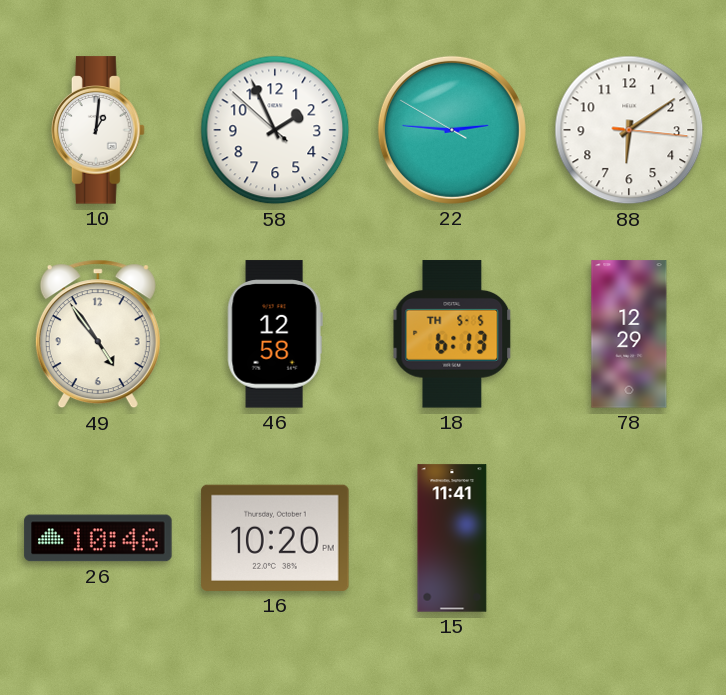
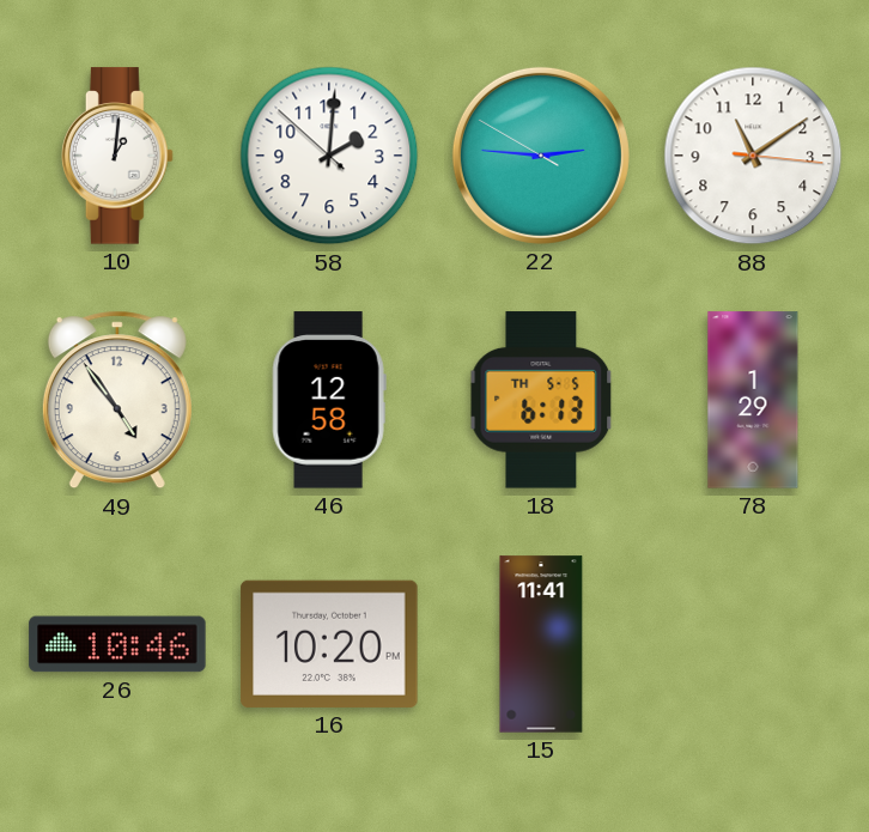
58: 1:55 -> 2:00
88: 6:09 -> 11:09
78: 12:29 -> 1:29
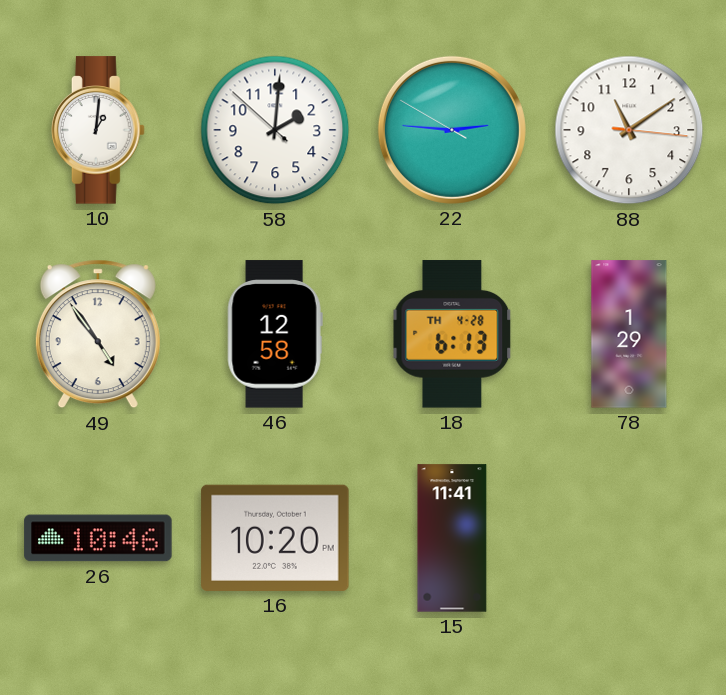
18 date: TH 5-5 -> TH 4-28
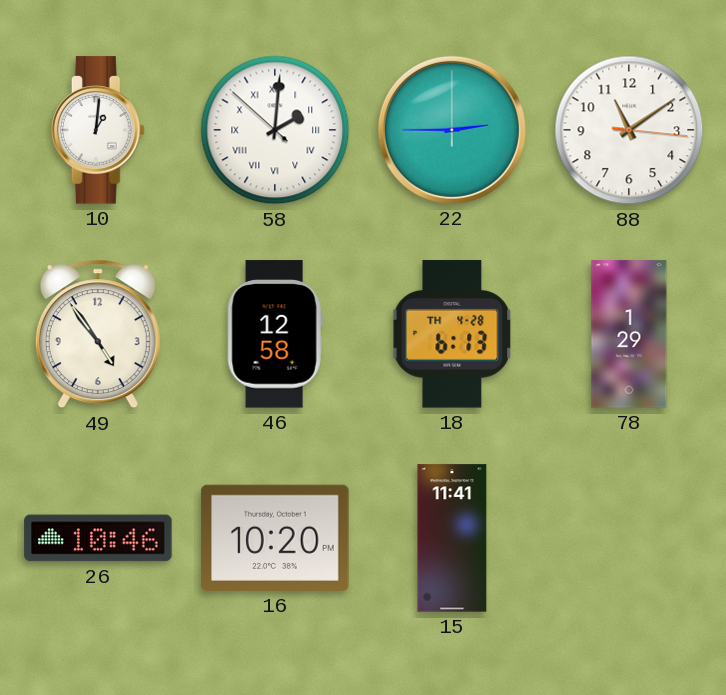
58 numerals: Arabic -> Roman
22: 2:45:50 -> 2:45:00
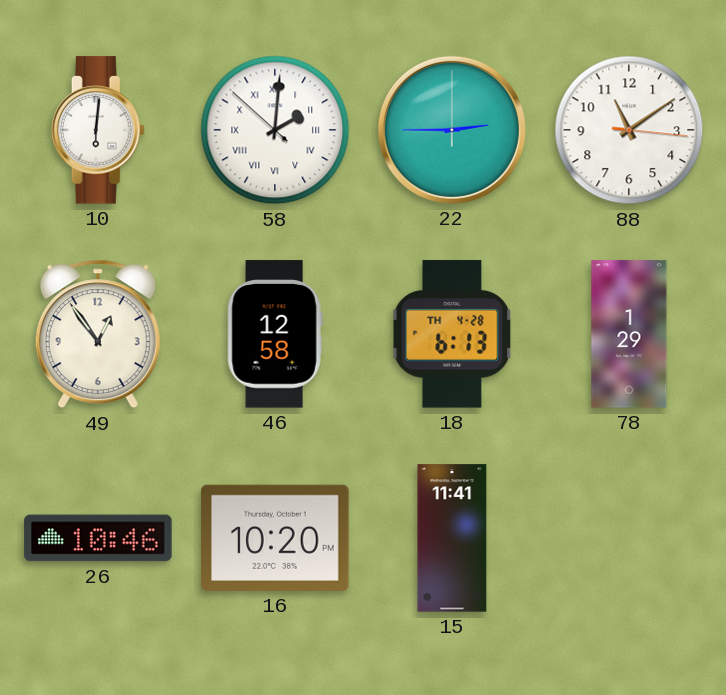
10: 1:01 -> 6:01
49: 4:54 -> 12:54
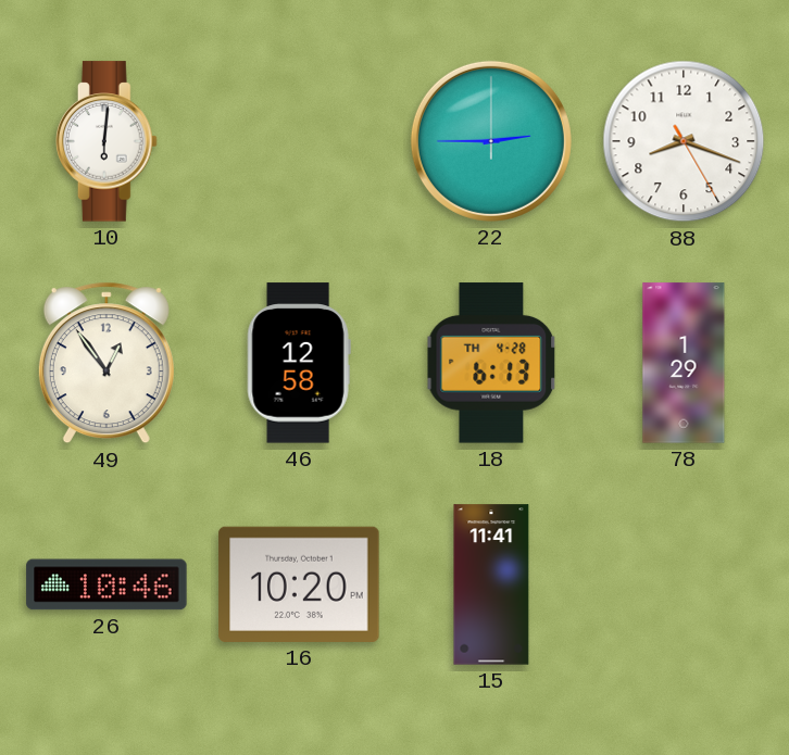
58: 2:00 -> none
88: 11:09 -> 8:18
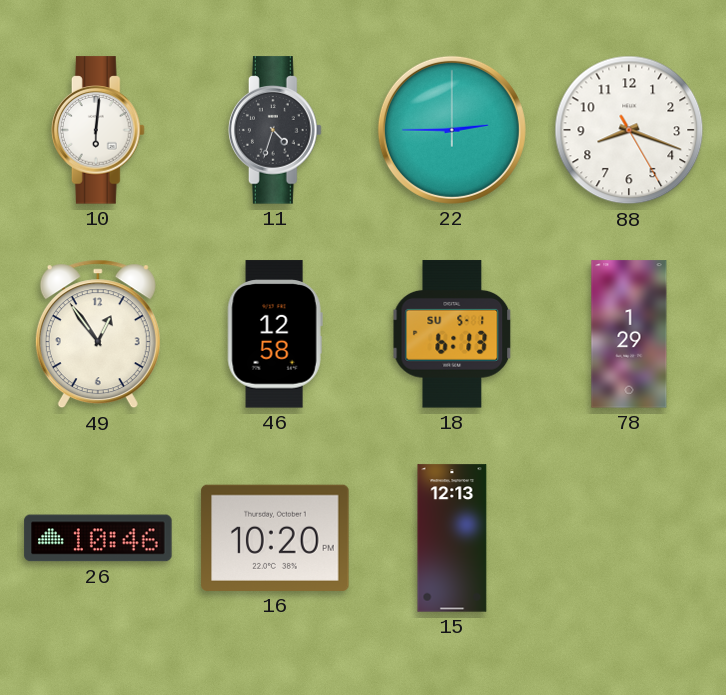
11: none -> 4:33
18 date: TH 4-28 -> SU 5-1
15: 11:41 -> 12:13
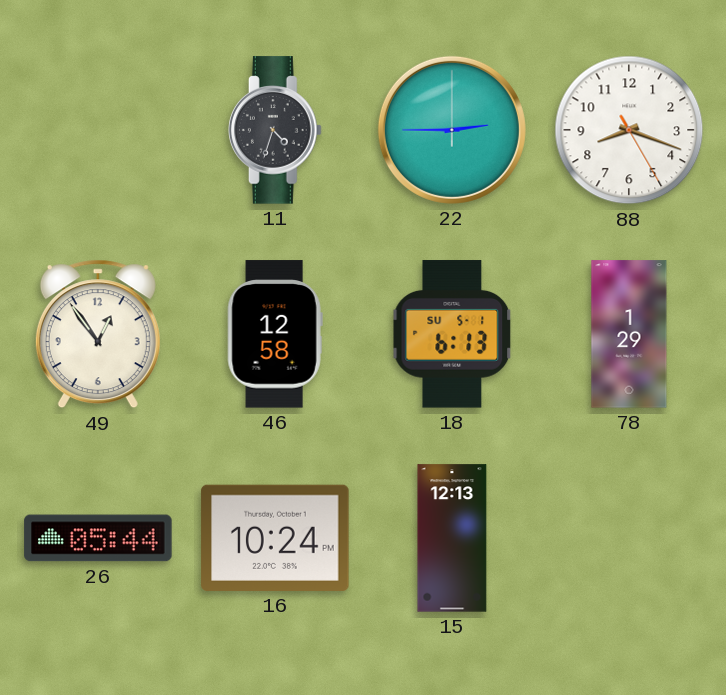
10: 6:01 -> none
26: 10:46 -> 05:44
16: 10:20 -> 10:24
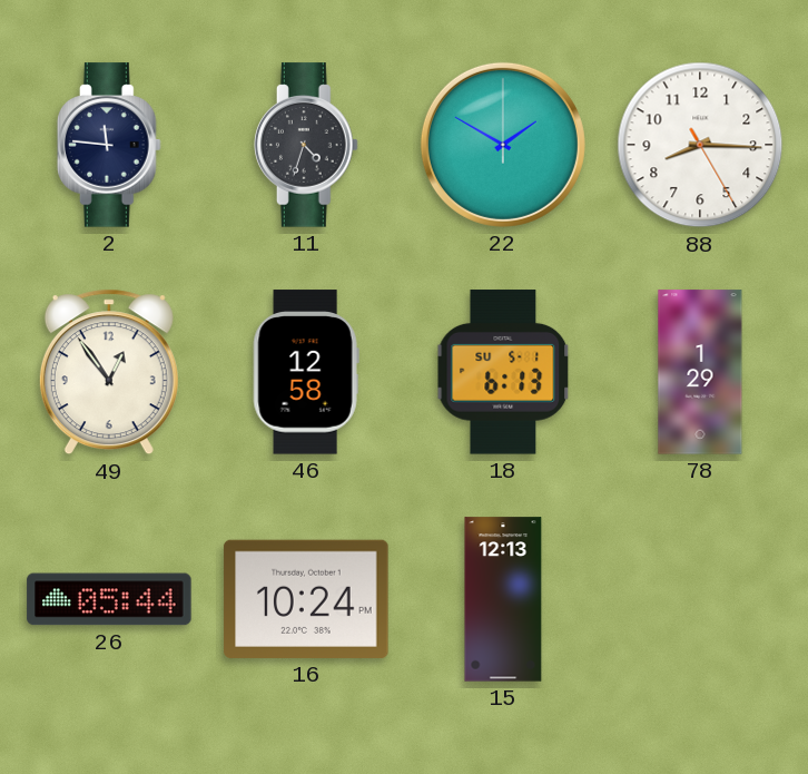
2: none -> 11:46
22: 2:45 -> 1:50
88: 8:18 -> 8:15
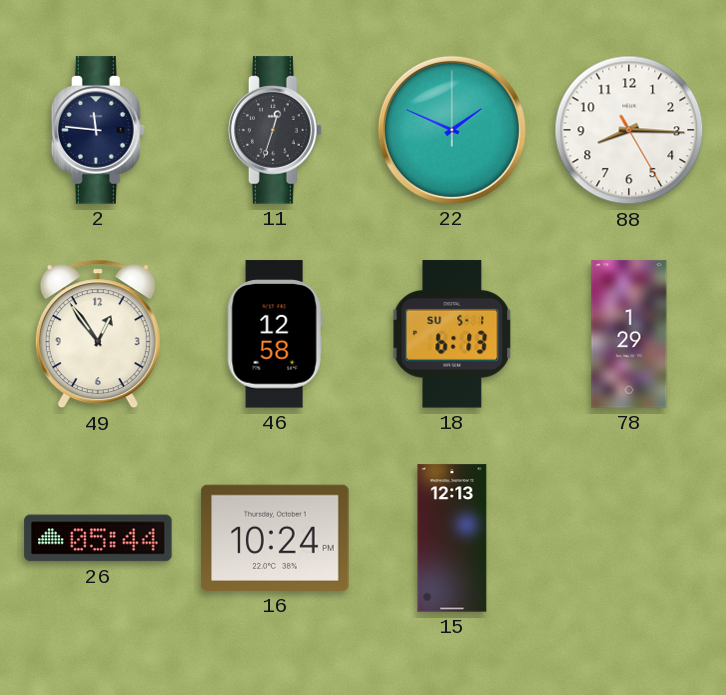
11: 4:33 -> 12:33
22: 1:50 -> 1:49
